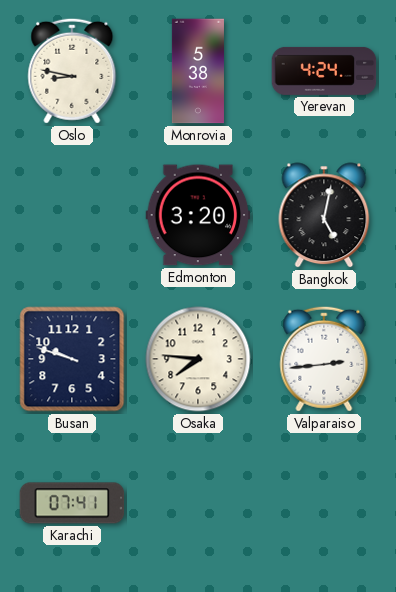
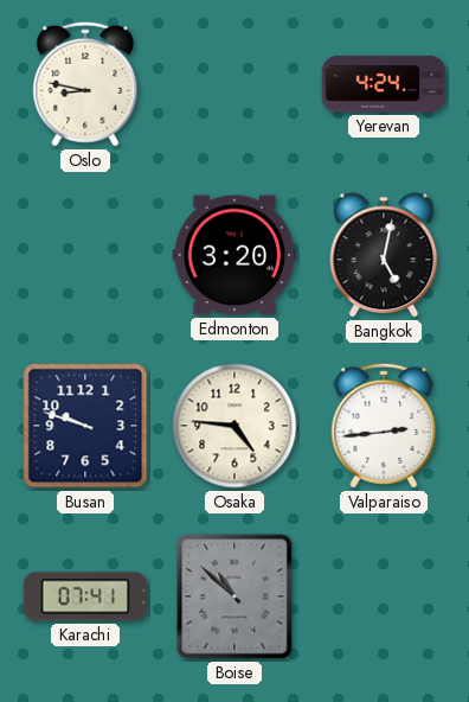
Monrovia: 5:38 -> none
Osaka: 7:46 -> 4:46
Boise: none -> 10:52
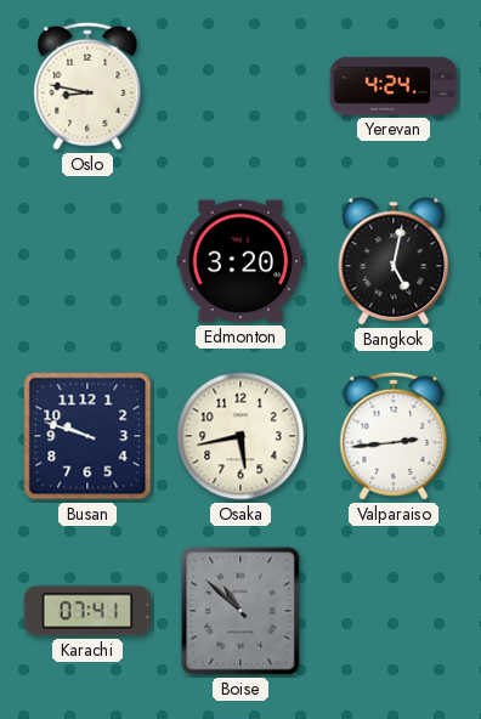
Osaka: 4:46 -> 5:43
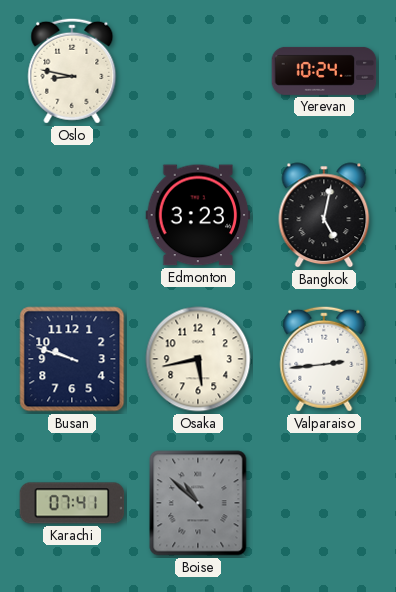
Yerevan: 4:24 -> 10:24
Edmonton: 3:20 -> 3:23
